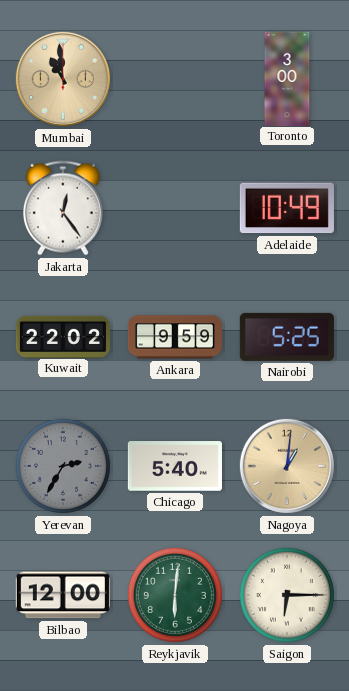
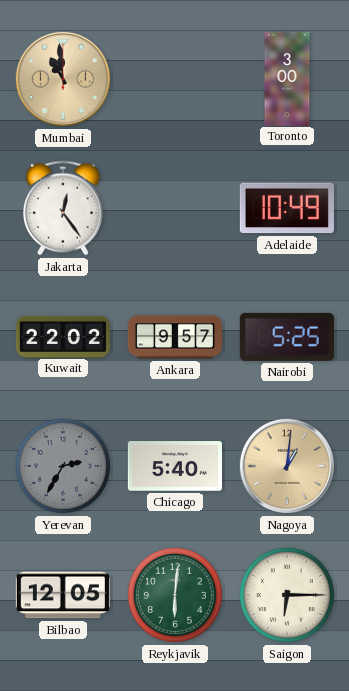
Ankara: 9:59 -> 9:57
Bilbao: 12:00 -> 12:05
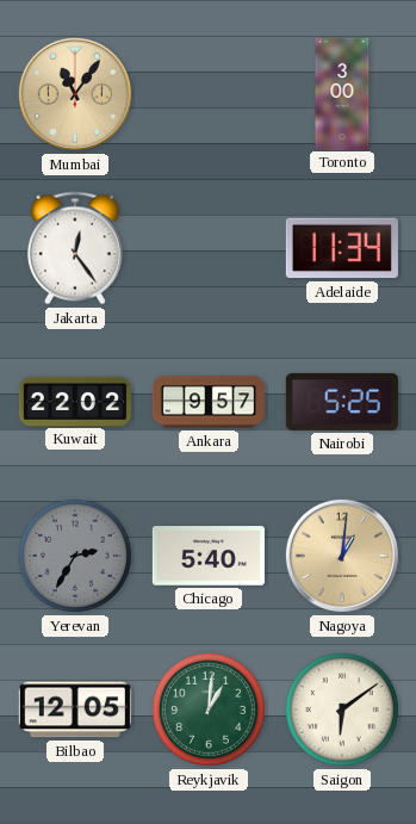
Mumbai: 10:59 -> 11:06
Adelaide: 10:49 -> 11:34
Reykjavik: 6:01 -> 1:01
Saigon: 6:15 -> 6:09
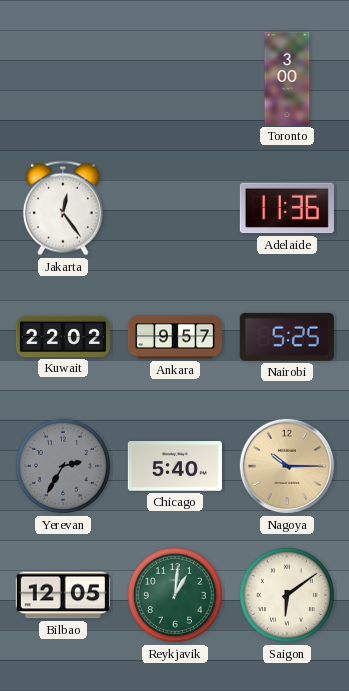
Mumbai: 11:06 -> none
Adelaide: 11:34 -> 11:36
Nagoya: 1:01 -> 10:15
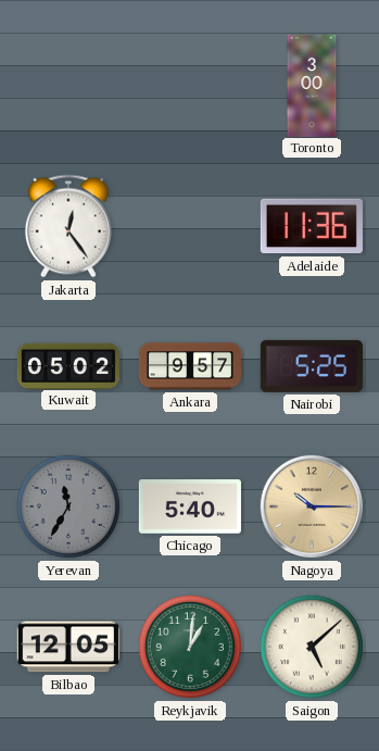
Kuwait: 22:02 -> 05:02
Yerevan: 2:35 -> 11:35
Saigon: 6:09 -> 5:08
